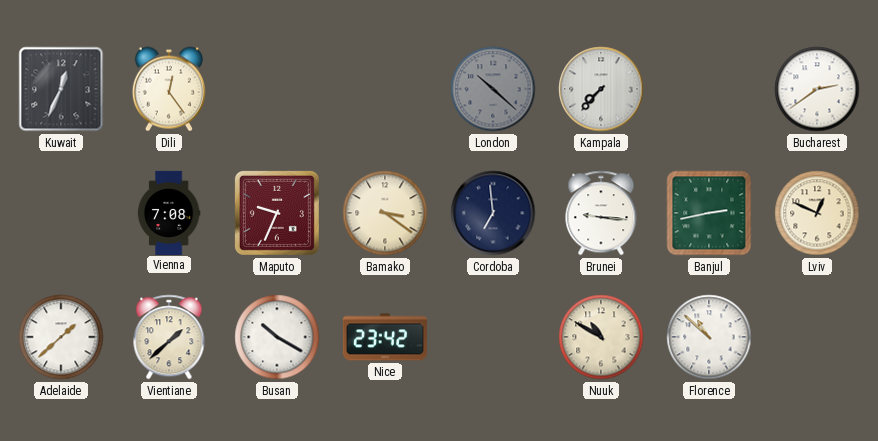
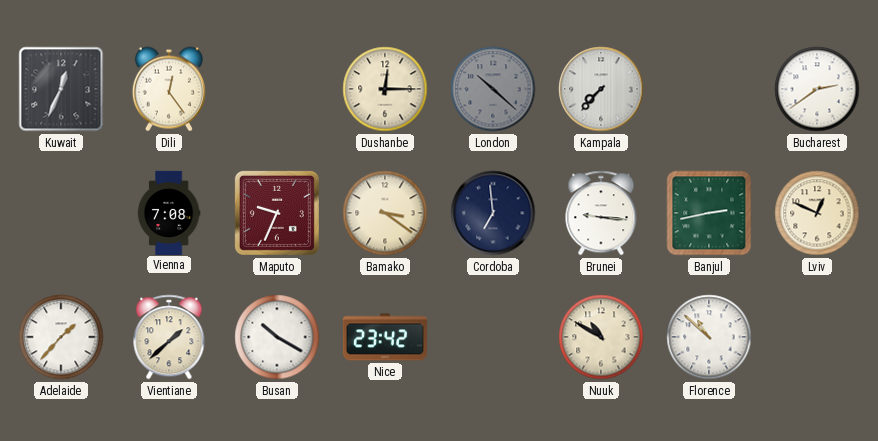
Dushanbe: none -> 12:15
Adelaide: 1:38 -> 1:37
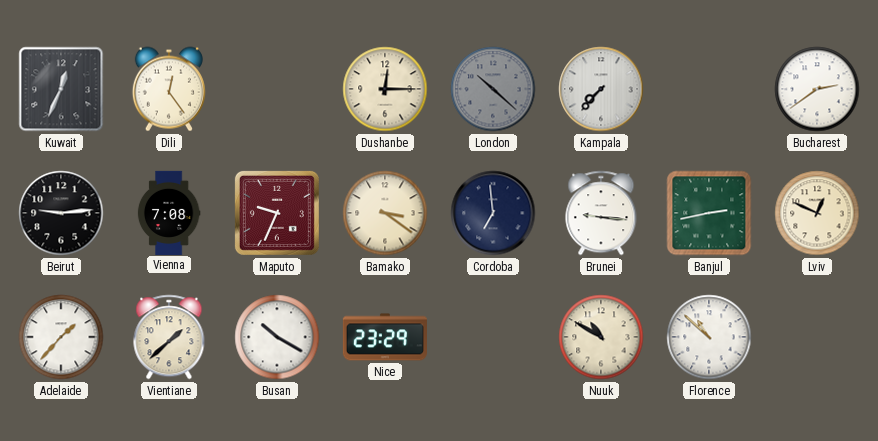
Beirut: none -> 9:14
Nice: 23:42 -> 23:29
